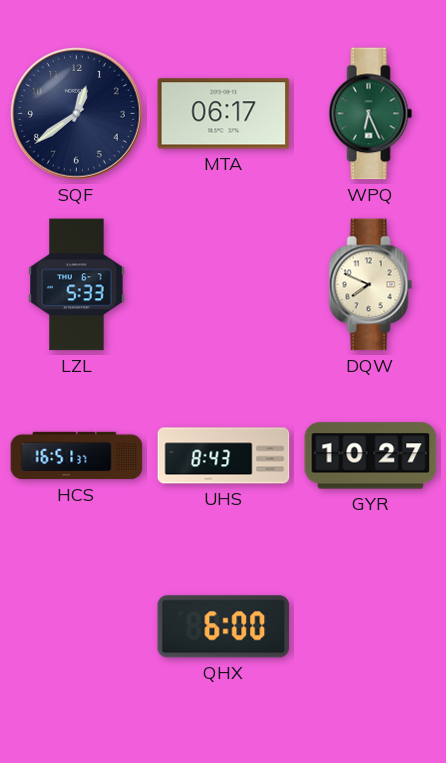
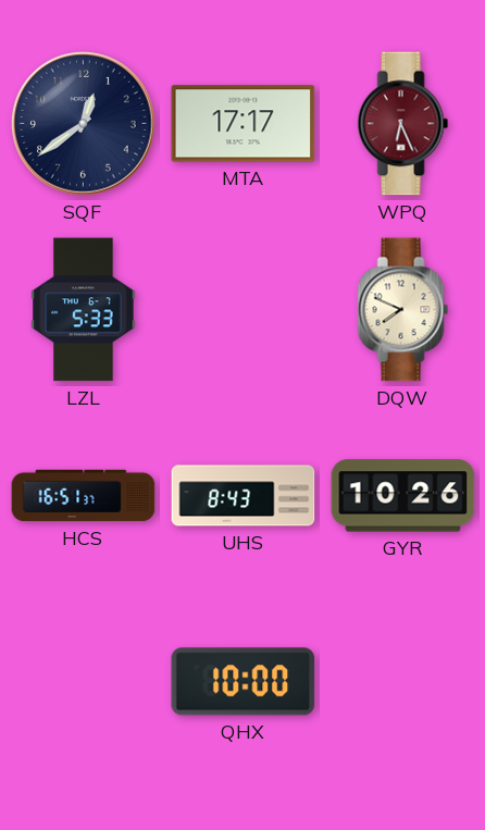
MTA: 06:17 -> 17:17
WPQ dial: green -> burgundy
GYR: 10:27 -> 10:26
QHX: 6:00 -> 10:00
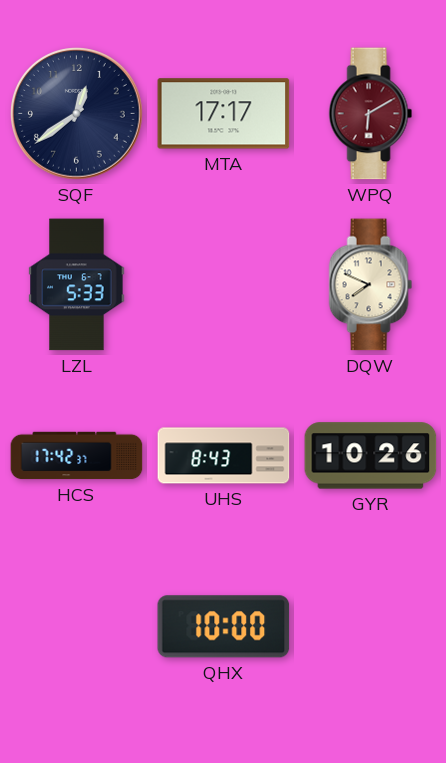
WPQ: 6:26 -> 6:10
HCS: 16:51 -> 17:42
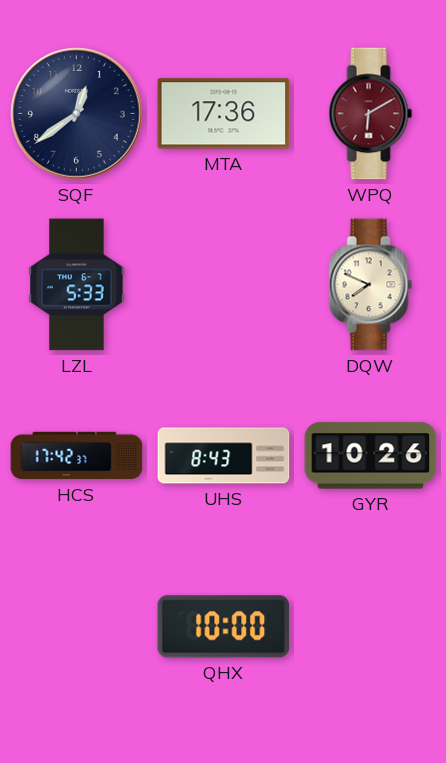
MTA: 17:17 -> 17:36
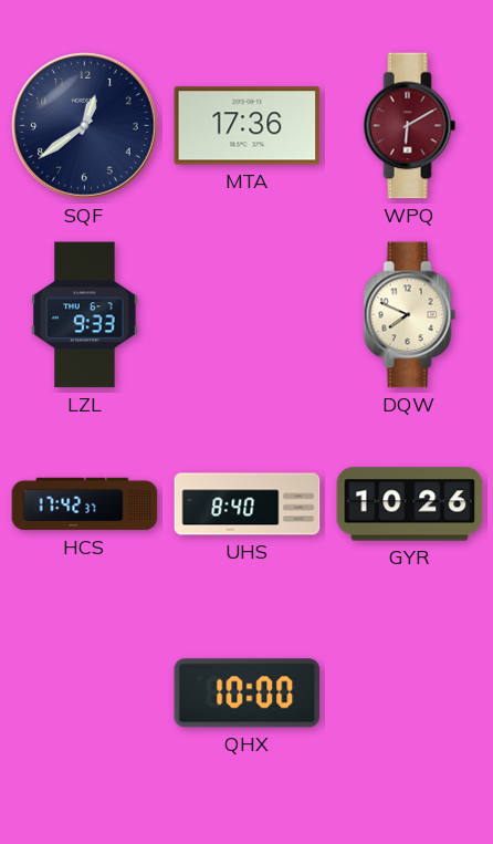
LZL: 5:33 -> 9:33
UHS: 8:43 -> 8:40
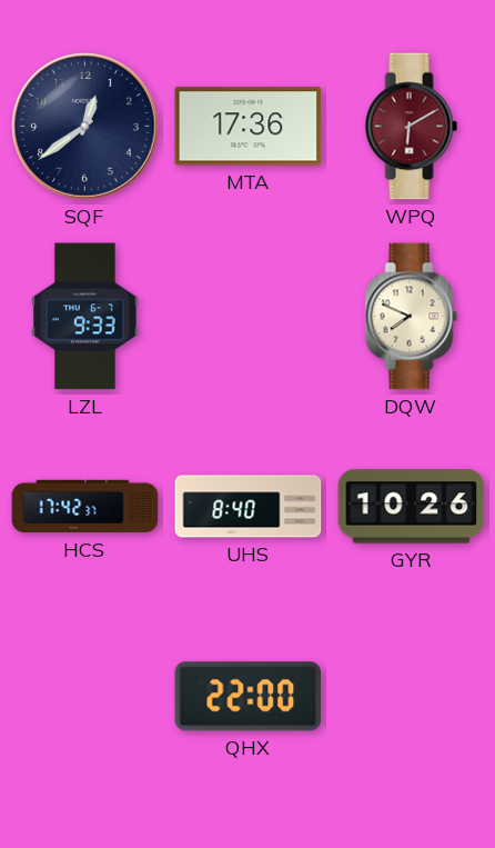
QHX: 10:00 -> 22:00
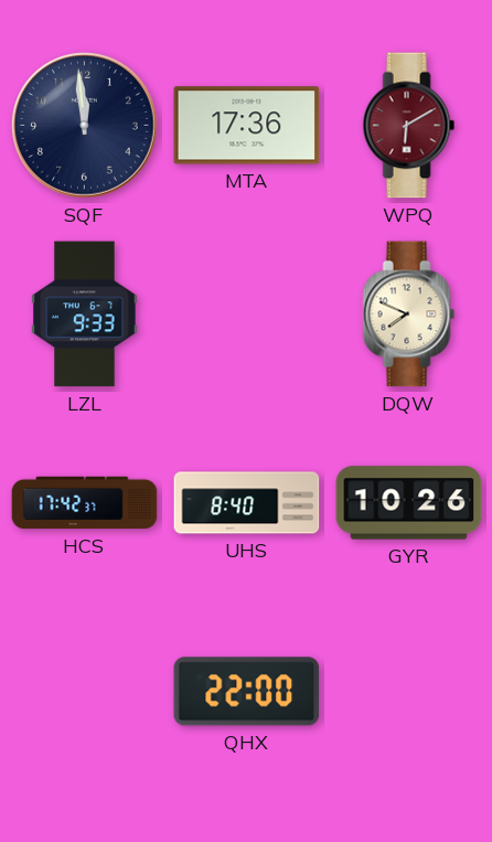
SQF: 12:39 -> 11:59
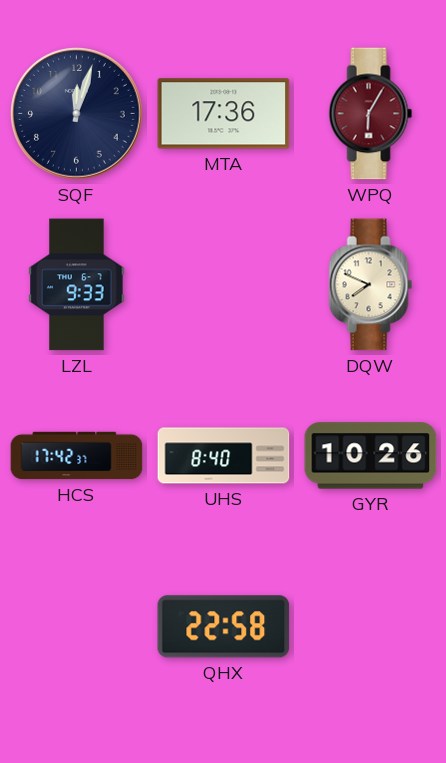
SQF: 11:59 -> 12:03
WPQ: 6:10 -> 6:05
QHX: 22:00 -> 22:58
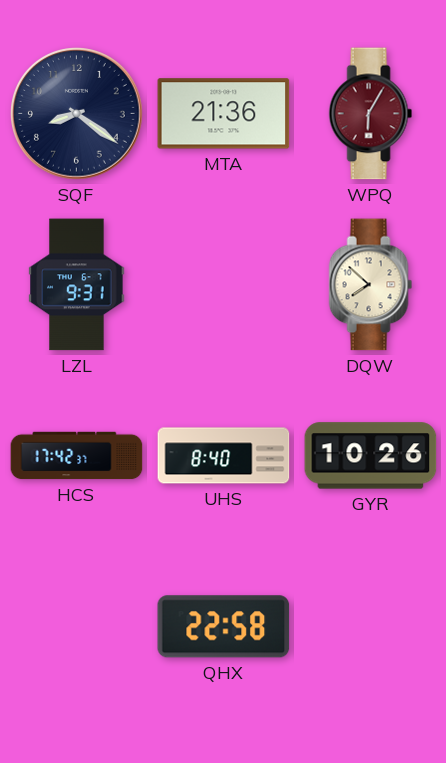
SQF: 12:03 -> 8:21
MTA: 17:36 -> 21:36
LZL: 9:33 -> 9:31
DQW: 7:49 -> 7:52
